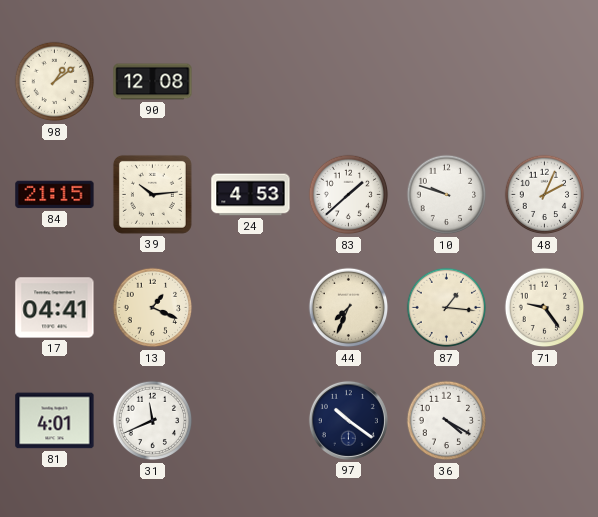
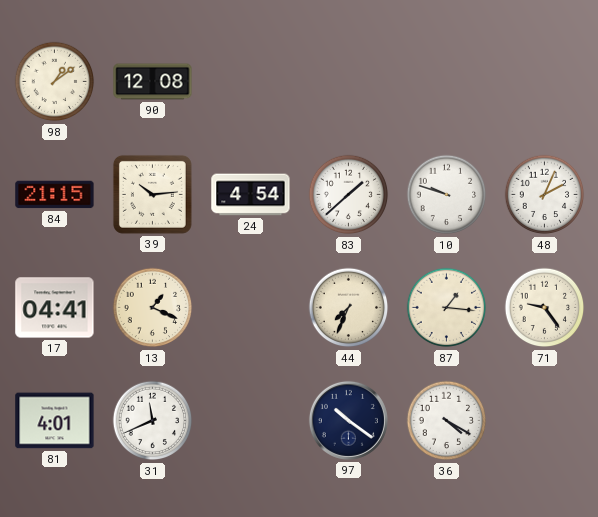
24: 4:53 -> 4:54
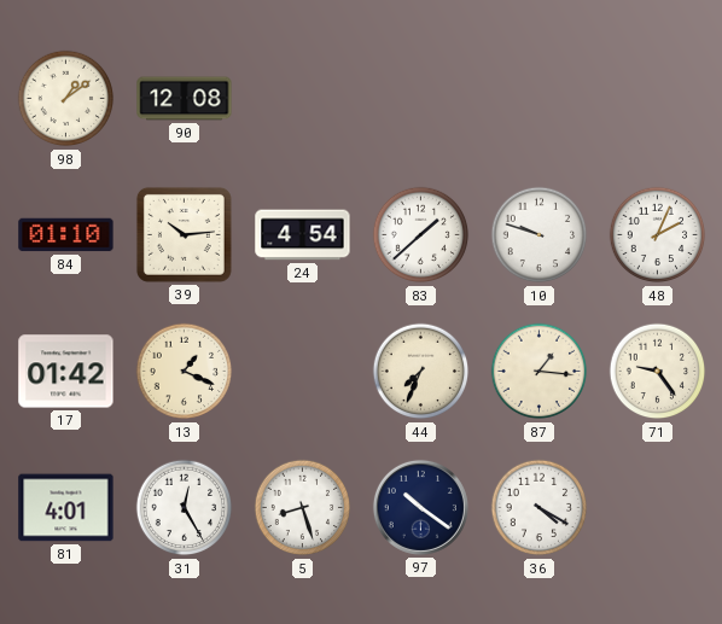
84: 21:15 -> 01:10
17: 04:41 -> 01:42
31: 11:41 -> 12:25
5: none -> 8:27
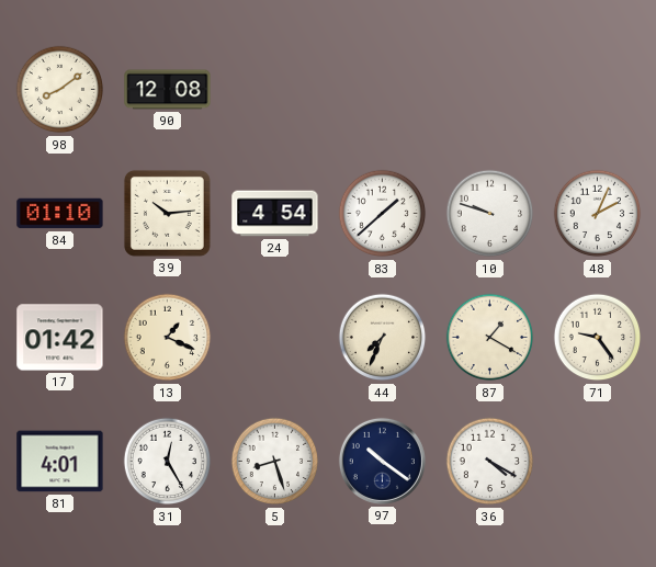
98: 1:09 -> 8:09
87: 1:16 -> 1:20
